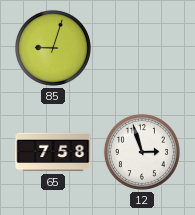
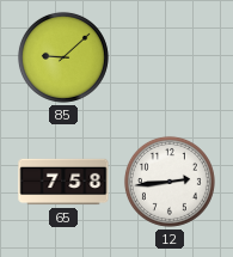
85: 9:03 -> 9:08
12: 2:57 -> 2:44
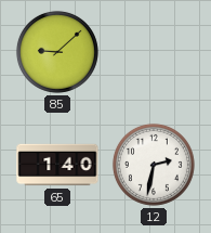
65: 7:58 -> 1:40
12: 2:44 -> 2:32
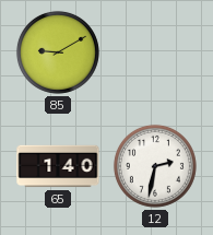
85: 9:08 -> 9:10
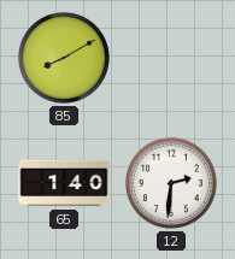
85: 9:10 -> 8:10
12: 2:32 -> 2:31
